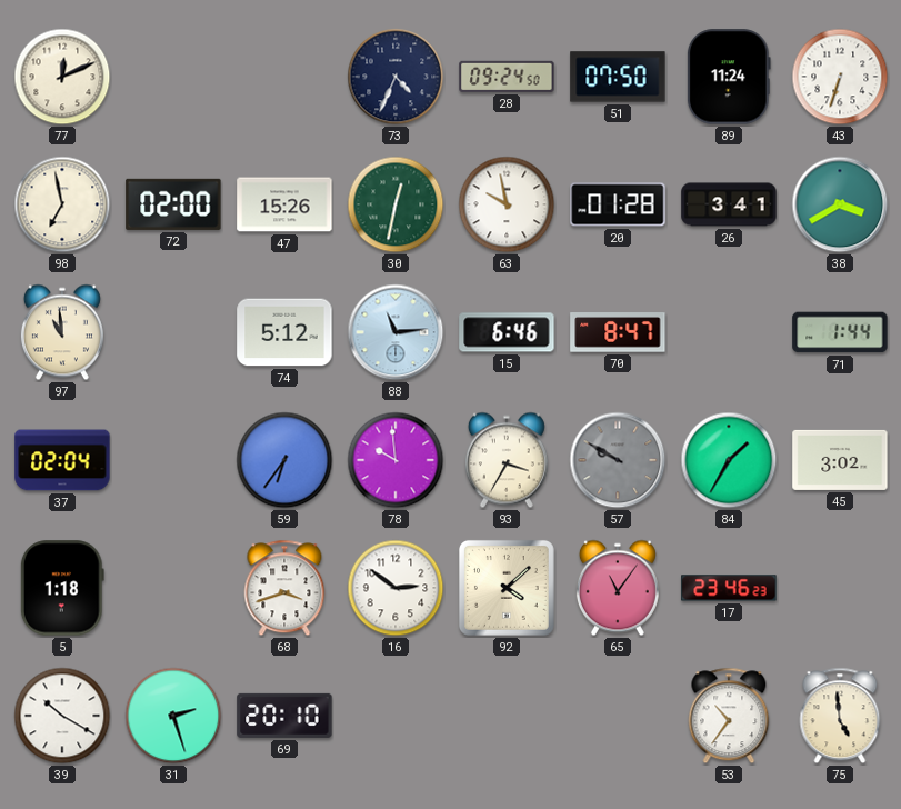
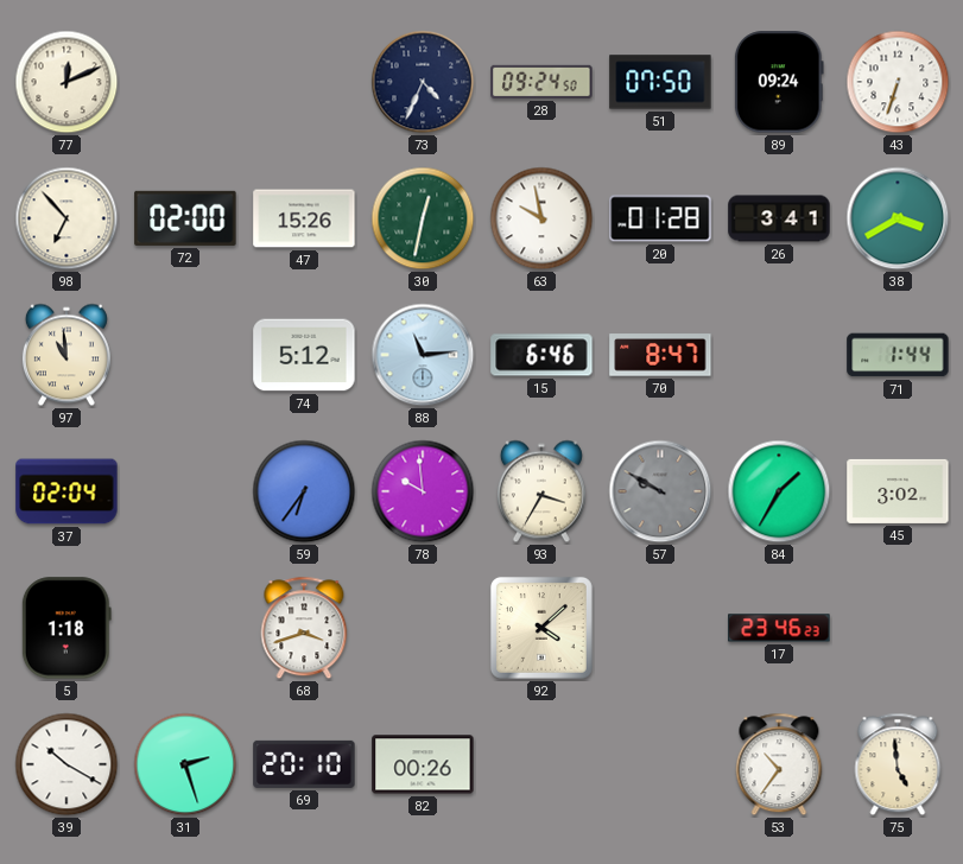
89: 11:24 -> 09:24
98: 6:58 -> 6:53
16: 2:51 -> none
65: 11:06 -> none
82: none -> 00:26
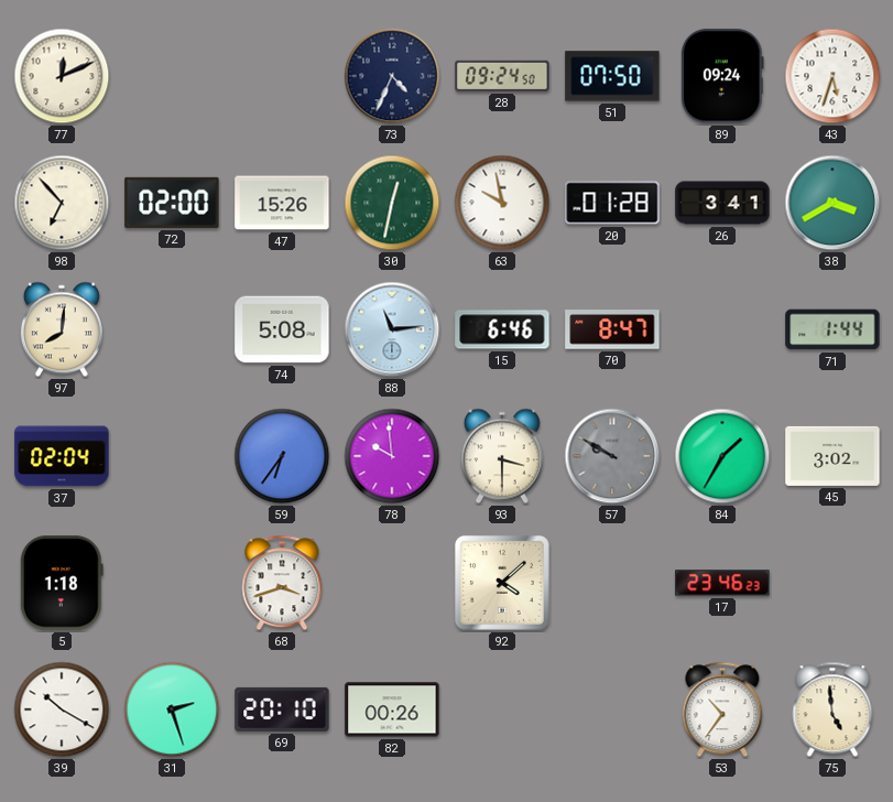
43: 6:33 -> 5:33
97: 10:59 -> 8:01
74: 5:12 -> 5:08
93: 3:35 -> 3:30
